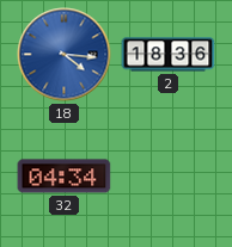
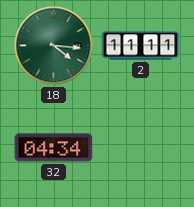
18 dial: blue -> green
2: 18:36 -> 11:11
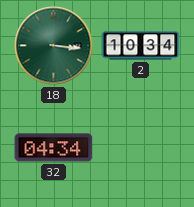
18: 4:16 -> 3:16
2: 11:11 -> 10:34
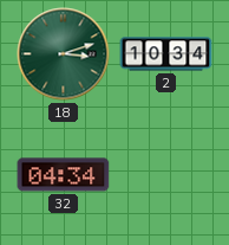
18: 3:16 -> 3:12
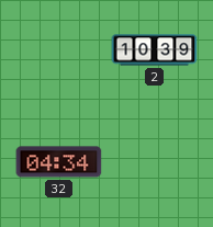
18: 3:12 -> none
2: 10:34 -> 10:39
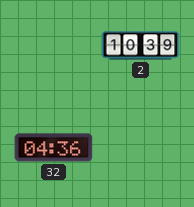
32: 04:34 -> 04:36
